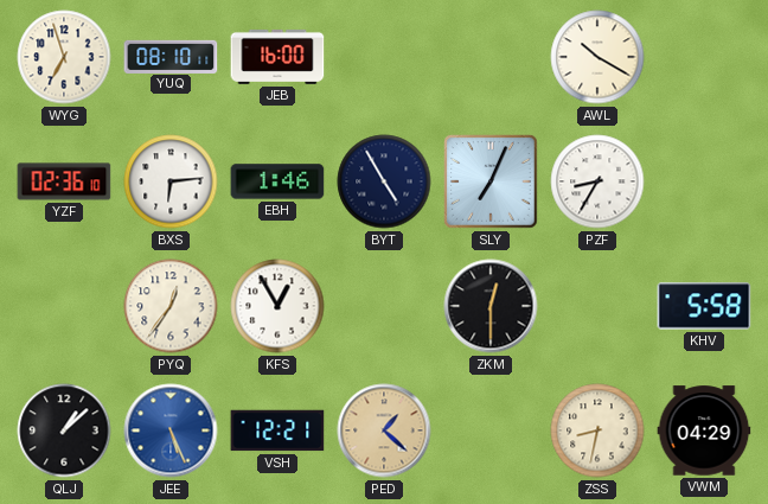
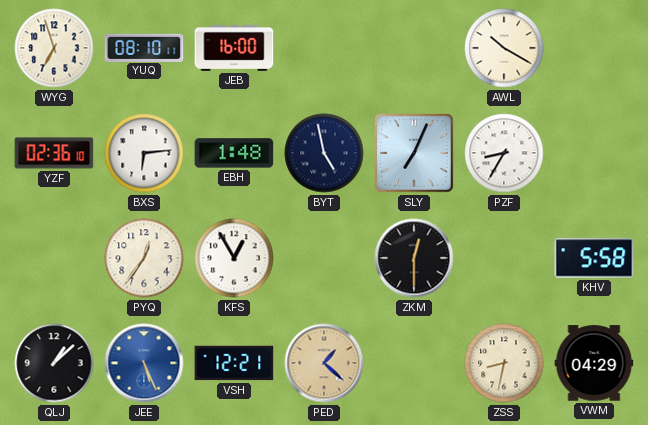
EBH: 1:46 -> 1:48
BYT: 4:55 -> 4:58
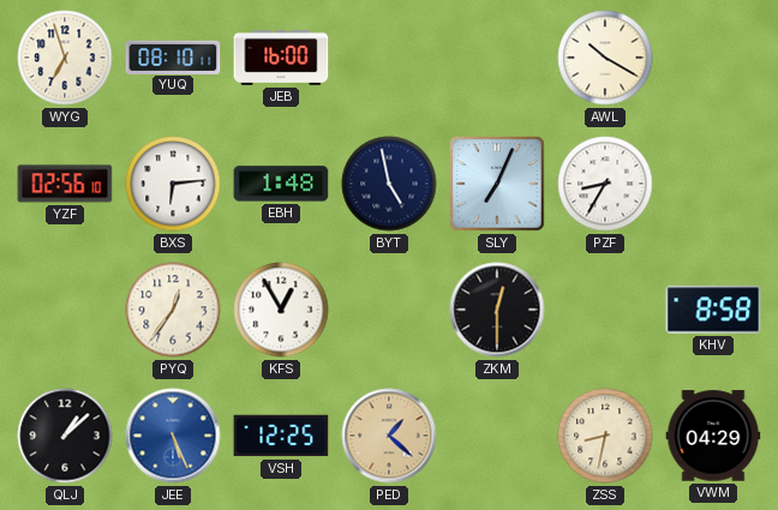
YZF: 02:36 -> 02:56
KHV: 5:58 -> 8:58
VSH: 12:21 -> 12:25
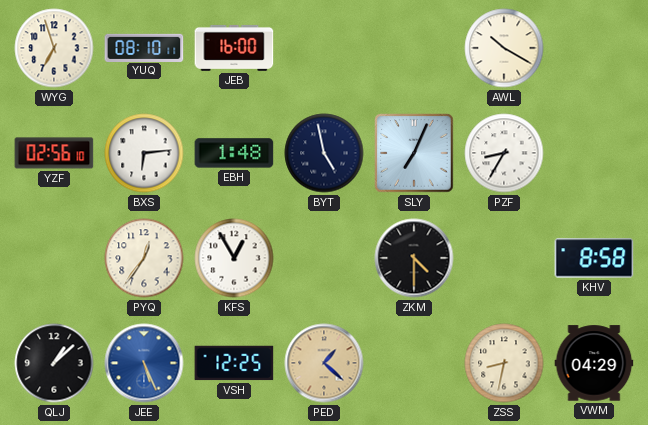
ZKM: 12:30 -> 4:30
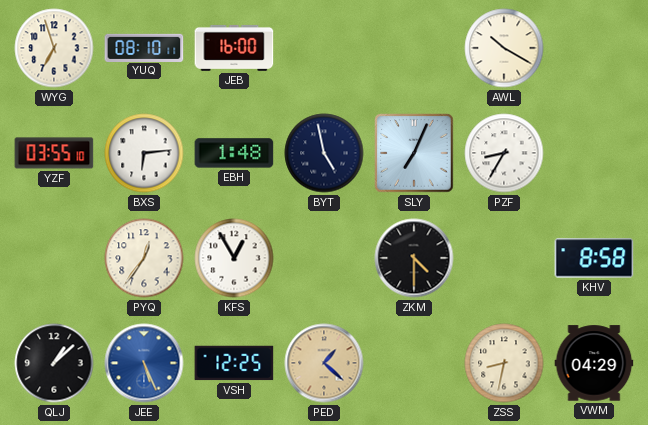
YZF: 02:56 -> 03:55
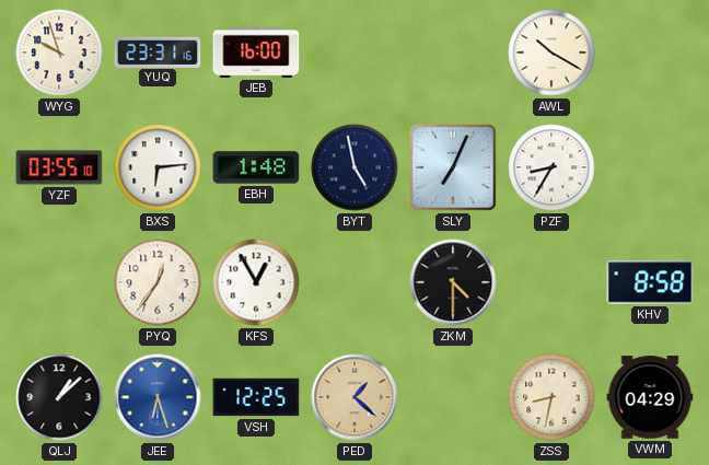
WYG: 6:57 -> 9:57
YUQ: 08:10 -> 23:31
JEE: 5:26 -> 6:27
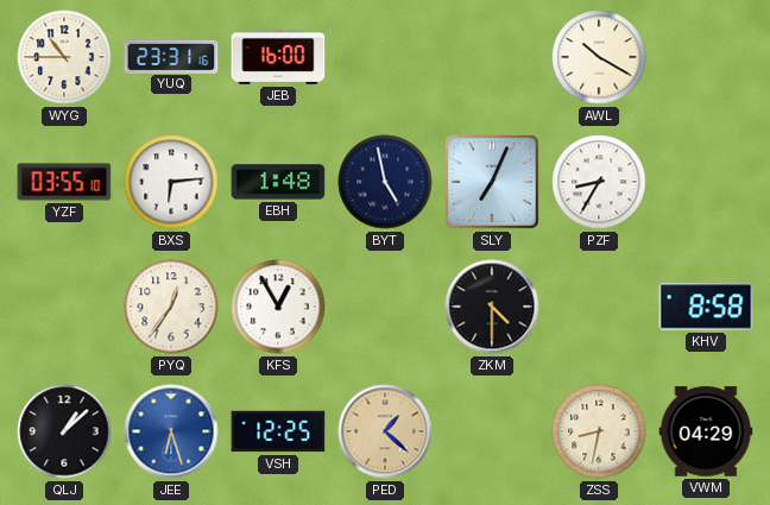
WYG: 9:57 -> 10:45
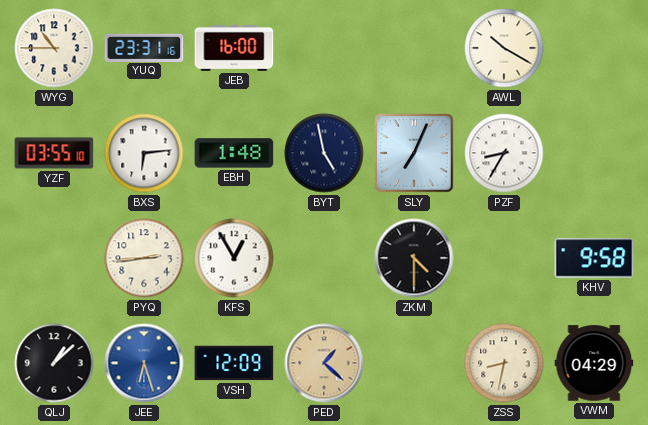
PYQ: 12:36 -> 2:44
KHV: 8:58 -> 9:58
VSH: 12:25 -> 12:09
